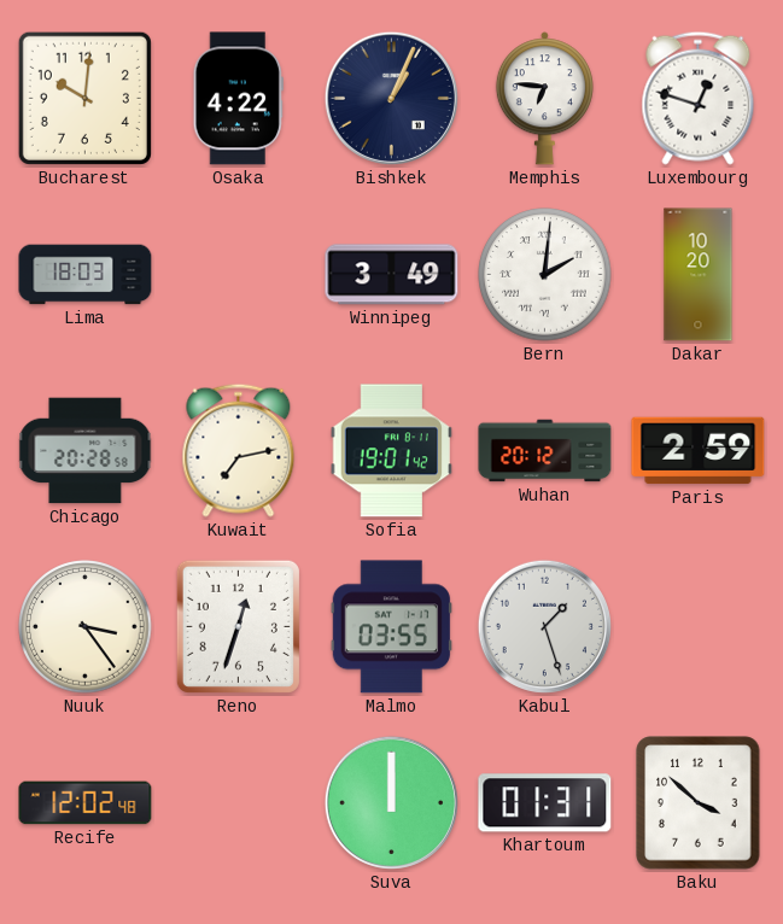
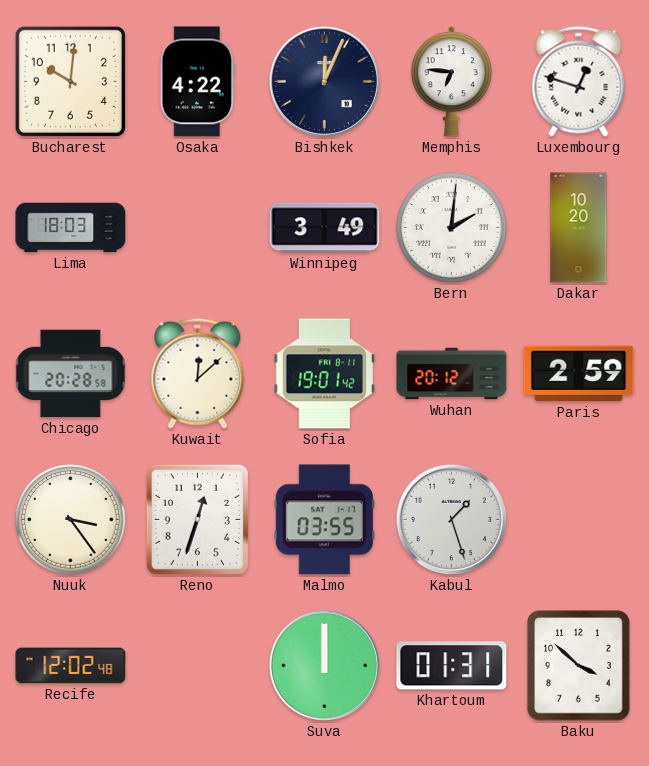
Bishkek: 1:04 -> 12:04
Kuwait: 7:13 -> 12:08
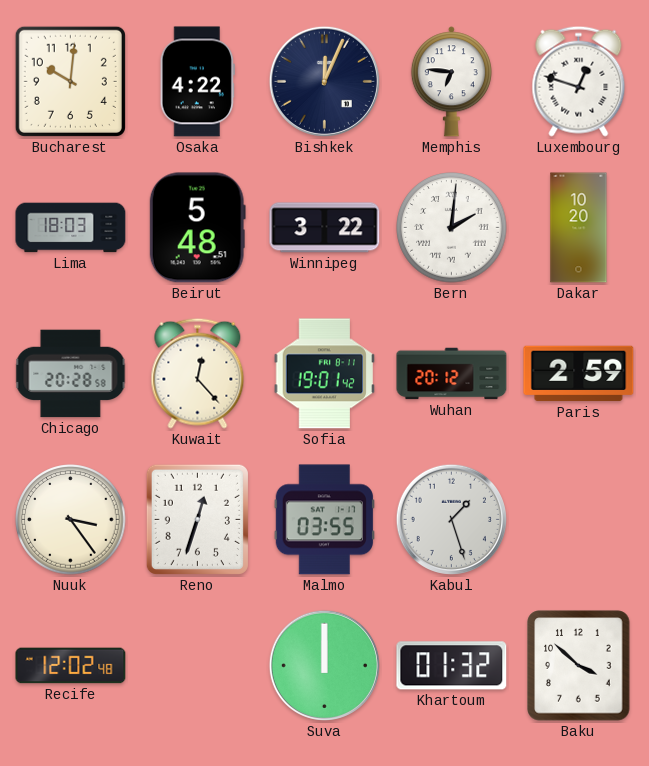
Beirut: none -> 5:48
Winnipeg: 3:49 -> 3:22
Kuwait: 12:08 -> 12:23
Khartoum: 01:31 -> 01:32
